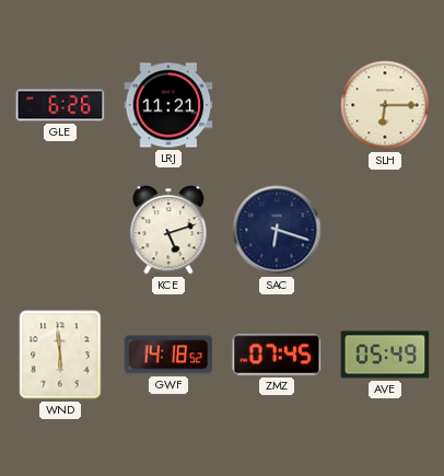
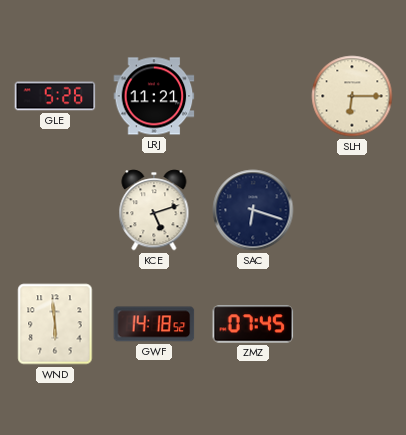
GLE: 6:26 -> 5:26
AVE: 05:49 -> none
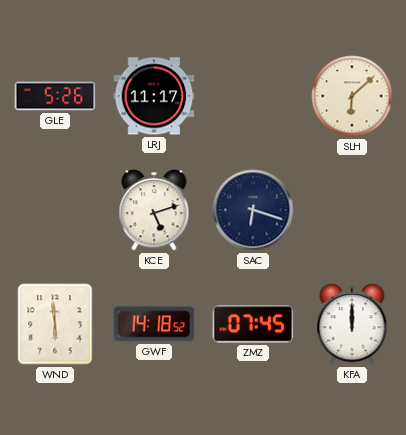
LRJ: 11:21 -> 11:17
SLH: 6:15 -> 6:08
KFA: none -> 12:00
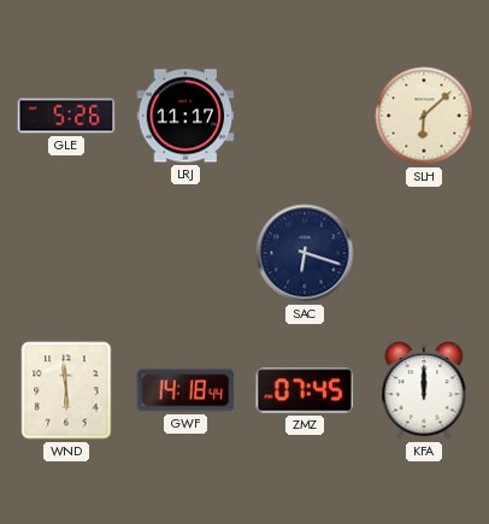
KCE: 5:12 -> none
GWF: 14:18:52 -> 14:18:44
